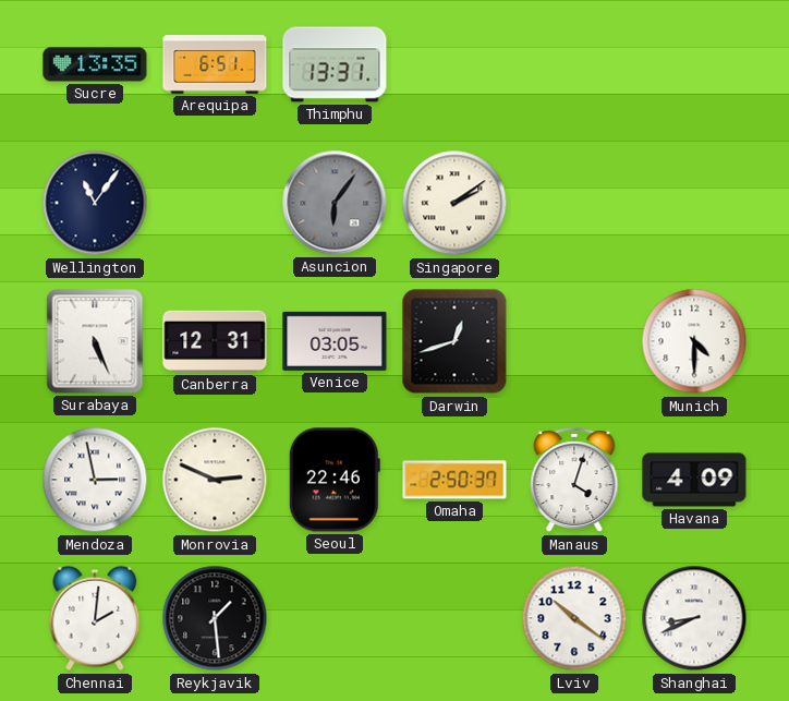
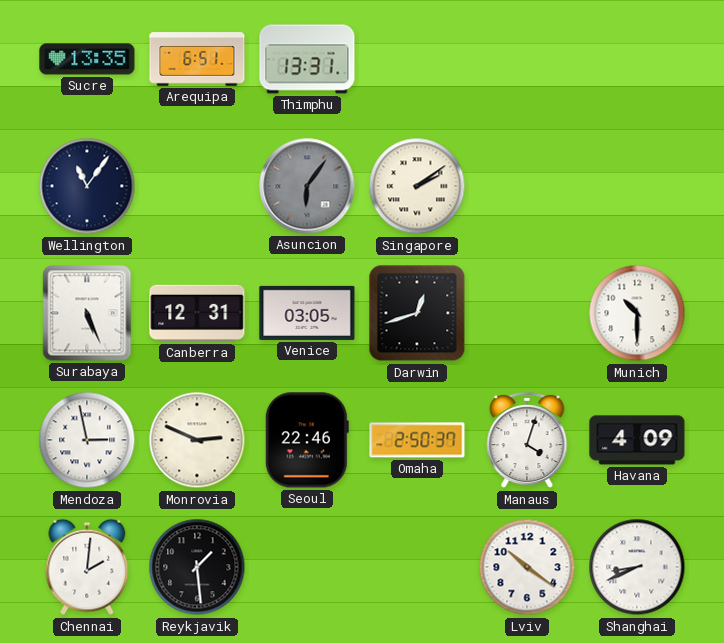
Munich: 4:30 -> 10:30
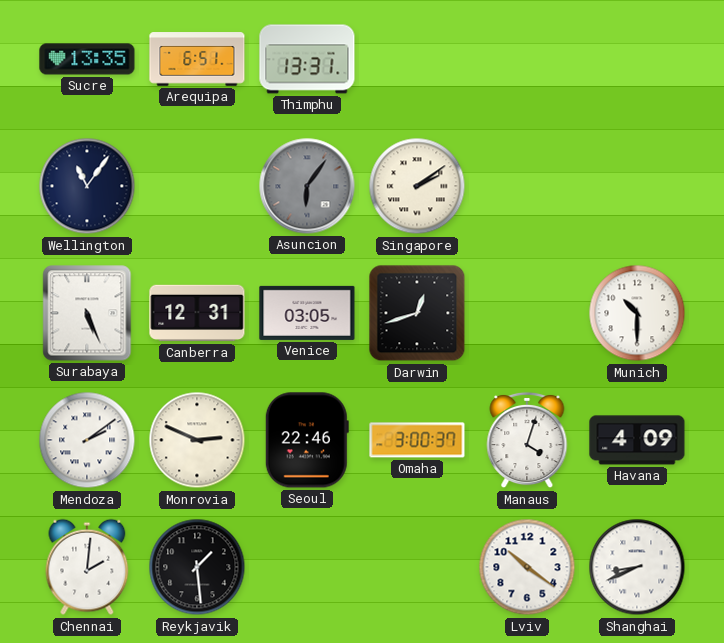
Mendoza: 2:58 -> 2:09
Omaha: 2:50 -> 3:00
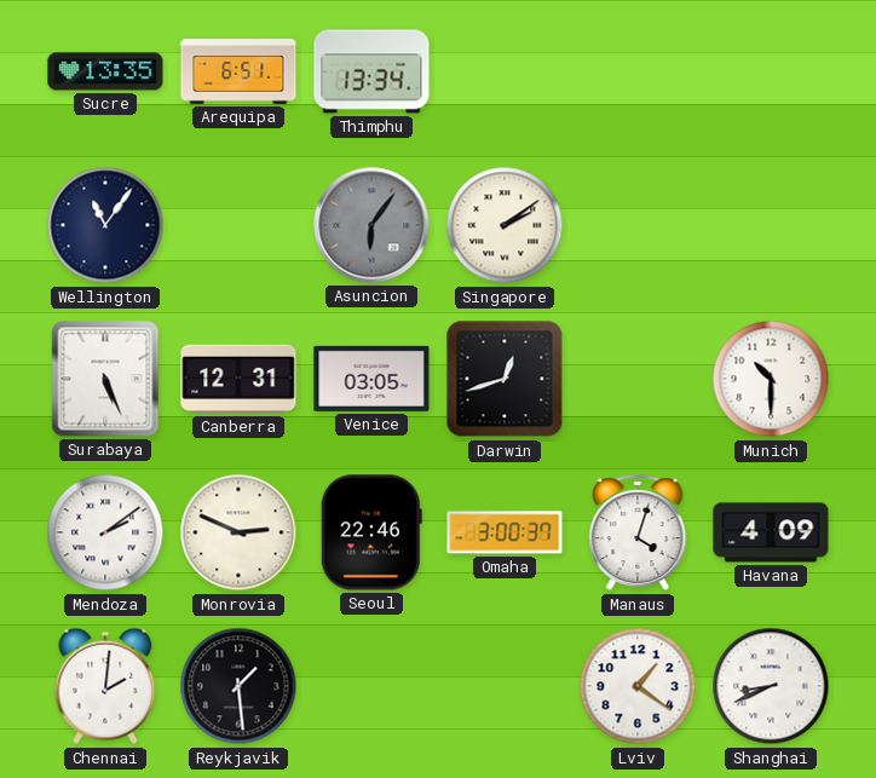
Thimphu: 13:31 -> 13:34
Lviv: 10:21 -> 1:21
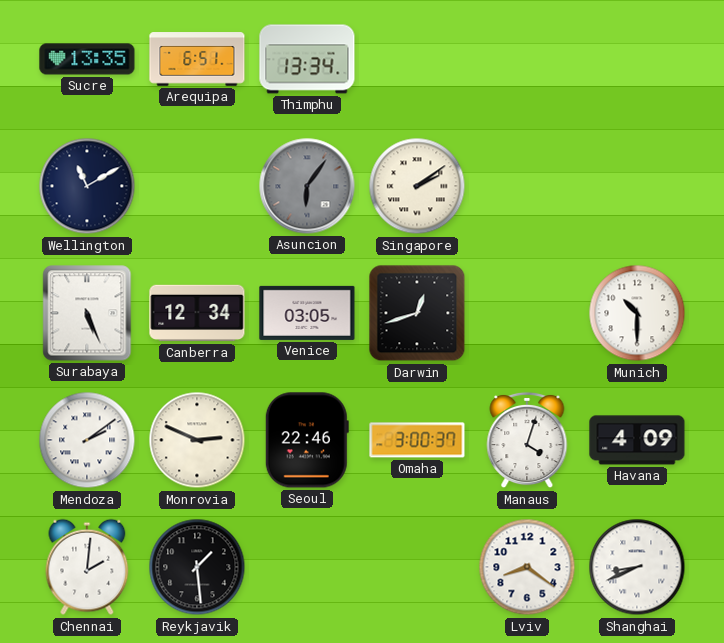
Wellington: 11:06 -> 11:10
Canberra: 12:31 -> 12:34
Lviv: 1:21 -> 8:21
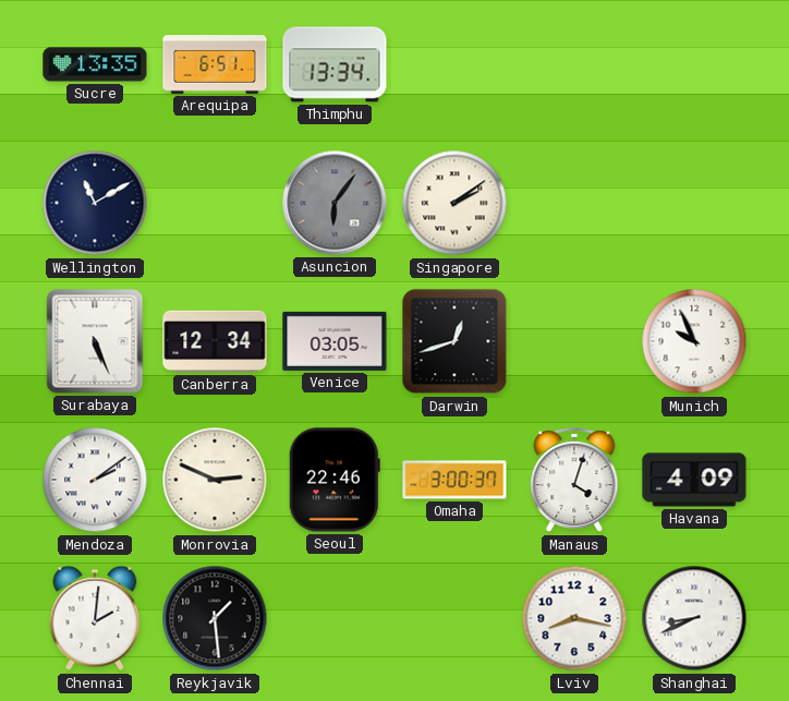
Munich: 10:30 -> 9:56
Lviv: 8:21 -> 8:17
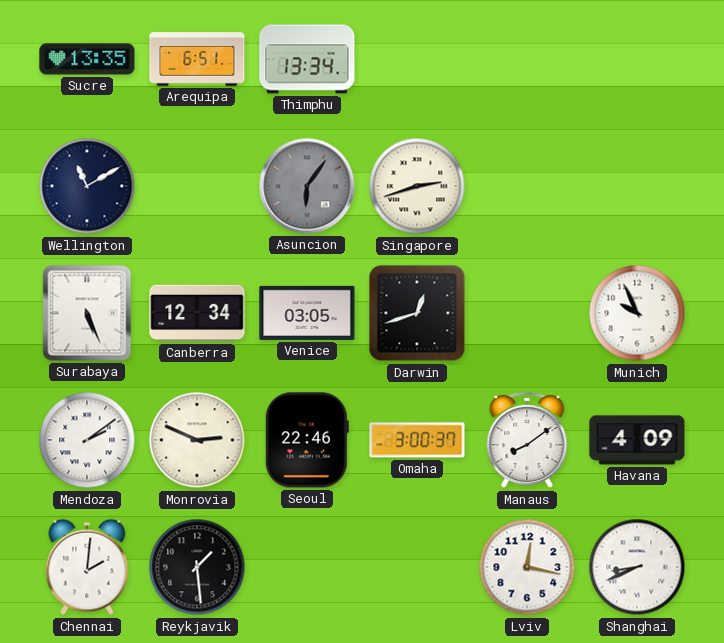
Singapore: 2:09 -> 2:42
Manaus: 4:03 -> 8:09
Lviv: 8:17 -> 12:17
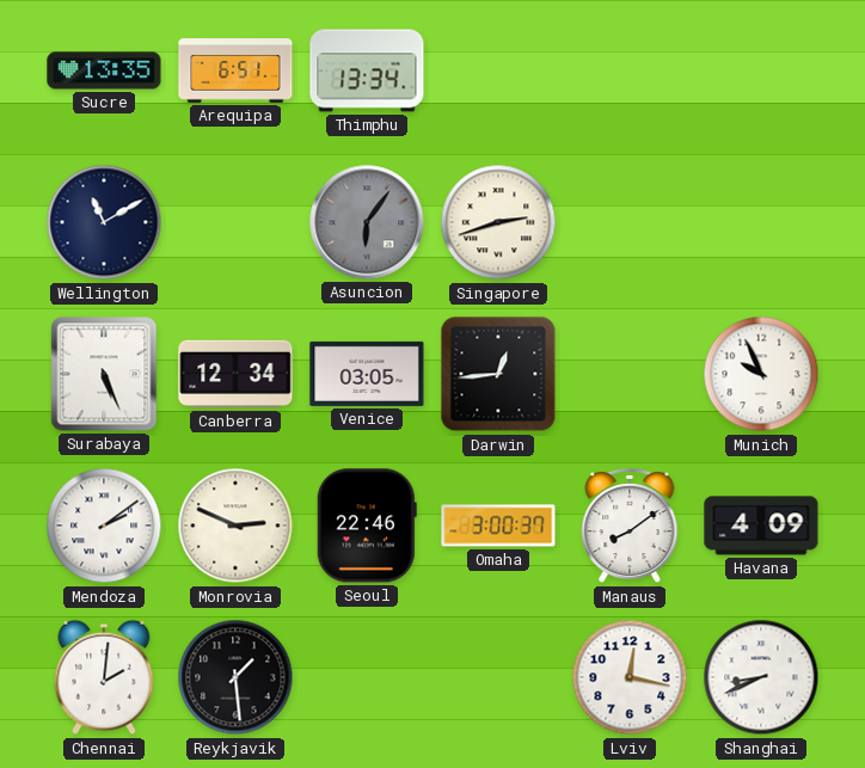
Darwin: 12:42 -> 12:44
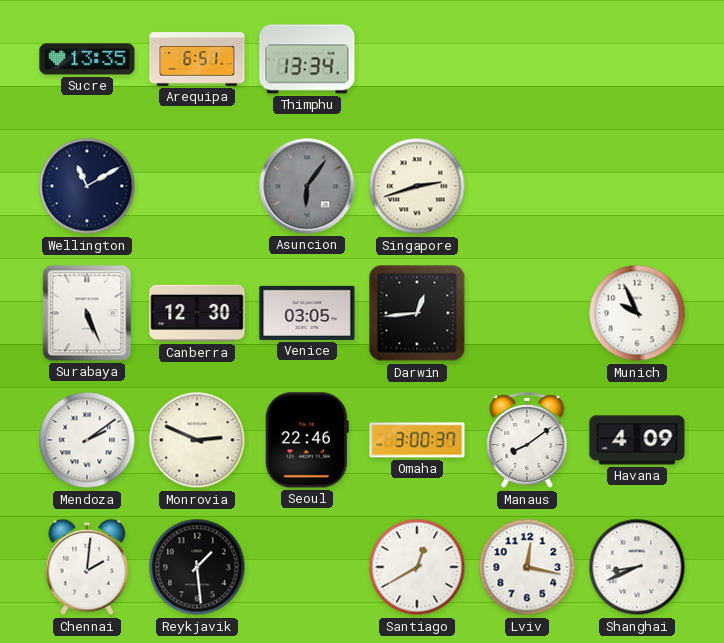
Canberra: 12:34 -> 12:30
Santiago: none -> 12:40
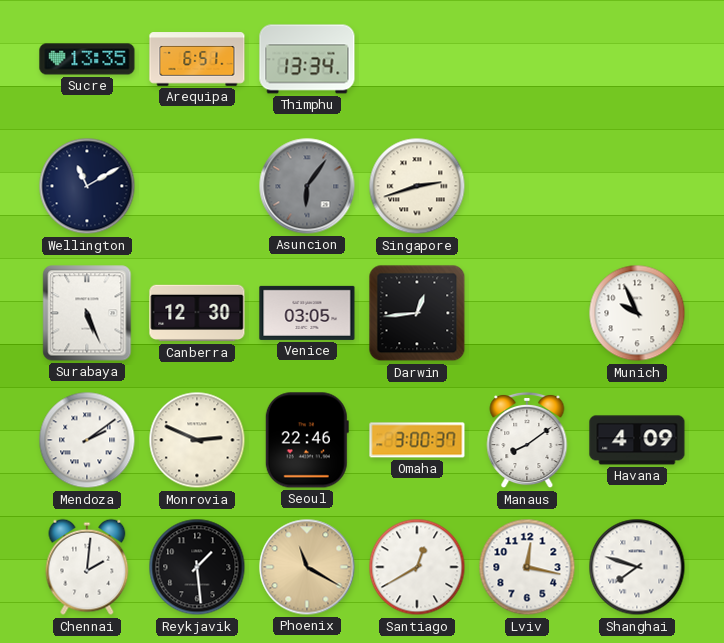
Phoenix: none -> 11:20
Shanghai: 8:41 -> 7:48
